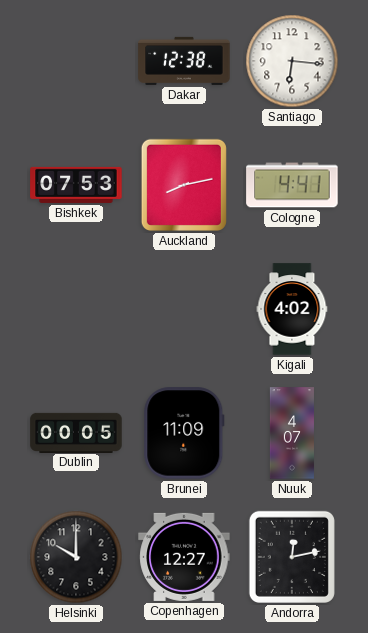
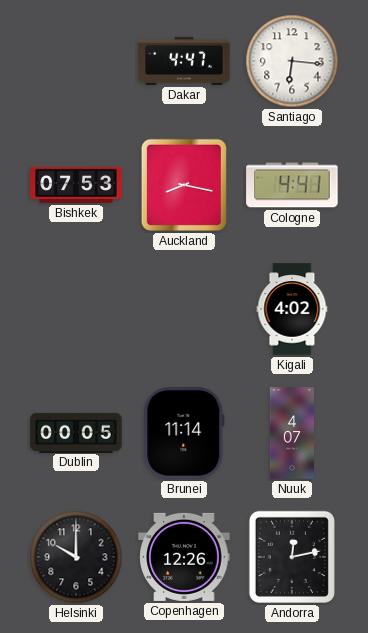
Dakar: 12:38 -> 4:47
Auckland: 8:13 -> 8:17
Brunei: 11:09 -> 11:14
Copenhagen: 12:27 -> 12:26
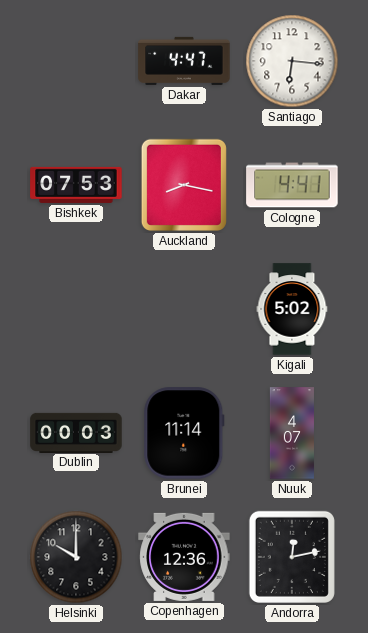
Kigali: 4:02 -> 5:02
Dublin: 00:05 -> 00:03
Copenhagen: 12:26 -> 12:36
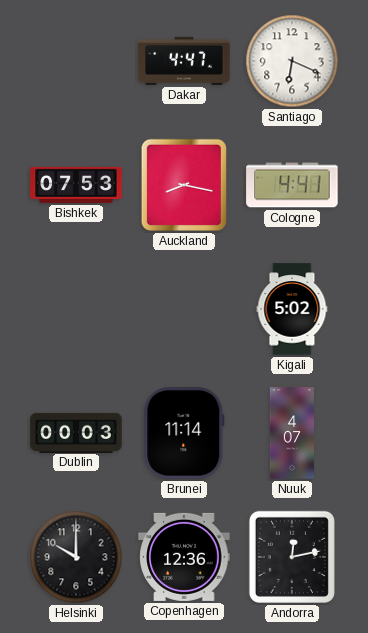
Santiago: 6:16 -> 6:19
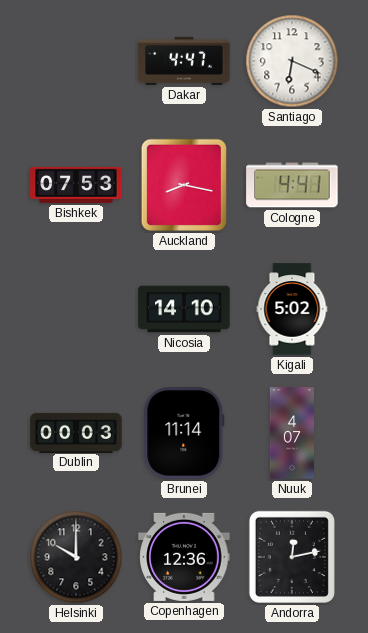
Nicosia: none -> 14:10
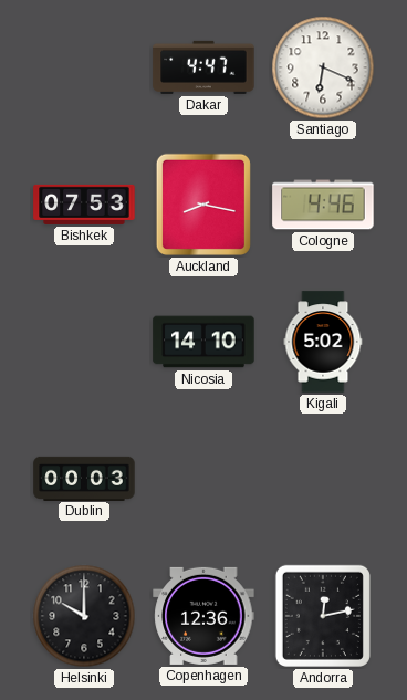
Cologne: 4:41 -> 4:46
Brunei: 11:14 -> none
Nuuk: 4:07 -> none
